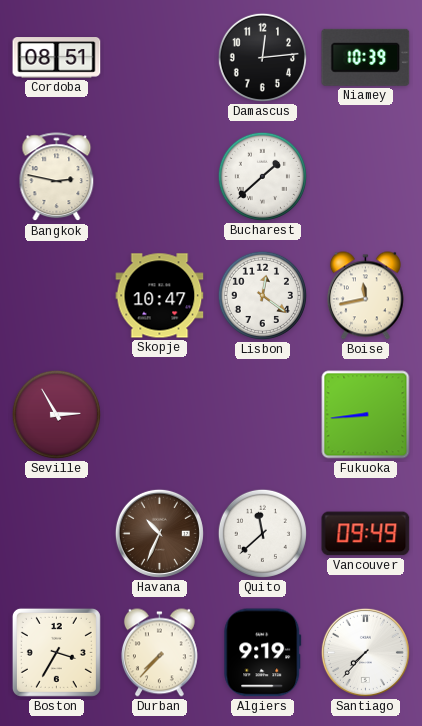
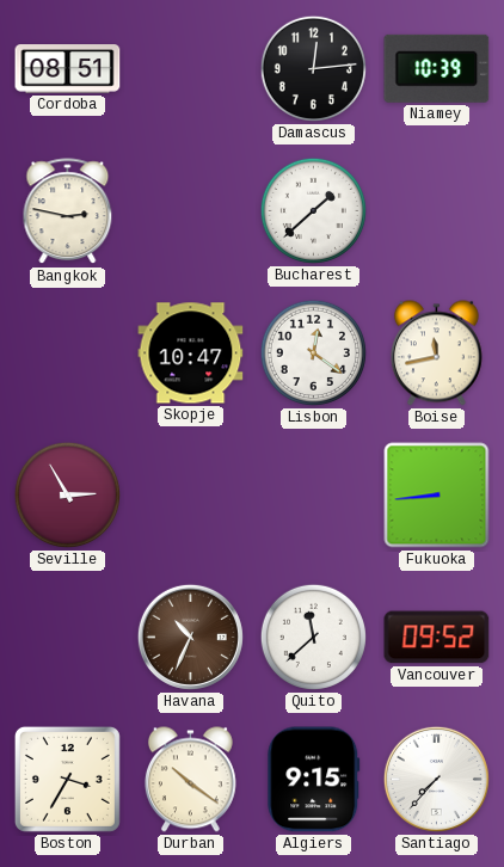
Vancouver: 09:49 -> 09:52
Durban: 7:37 -> 10:21
Algiers: 9:19 -> 9:15
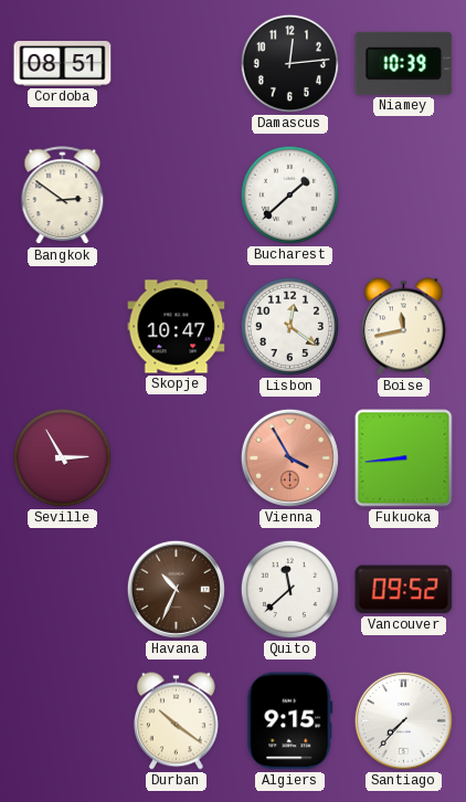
Bangkok: 2:47 -> 2:51
Vienna: none -> 3:55
Boston: 3:35 -> none
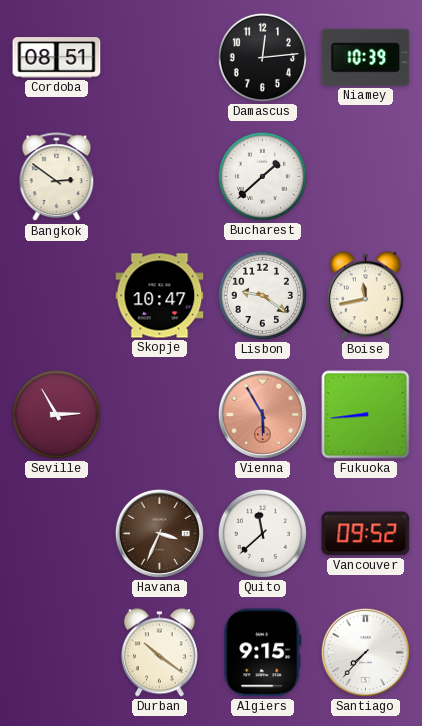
Lisbon: 12:21 -> 9:21
Vienna: 3:55 -> 5:55
Havana: 10:34 -> 3:34
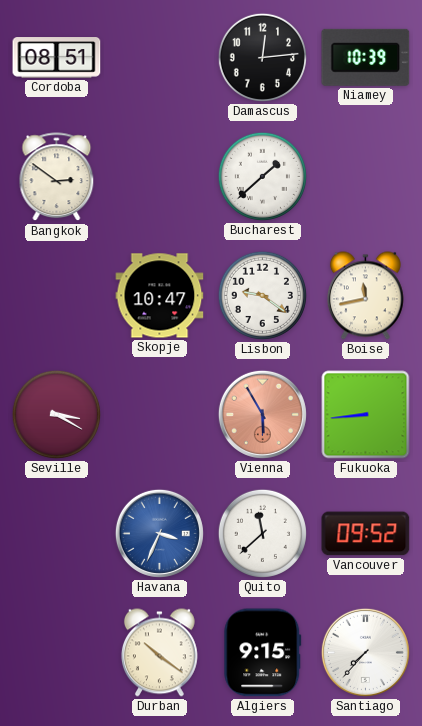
Seville: 2:55 -> 3:20
Havana dial: brown -> blue
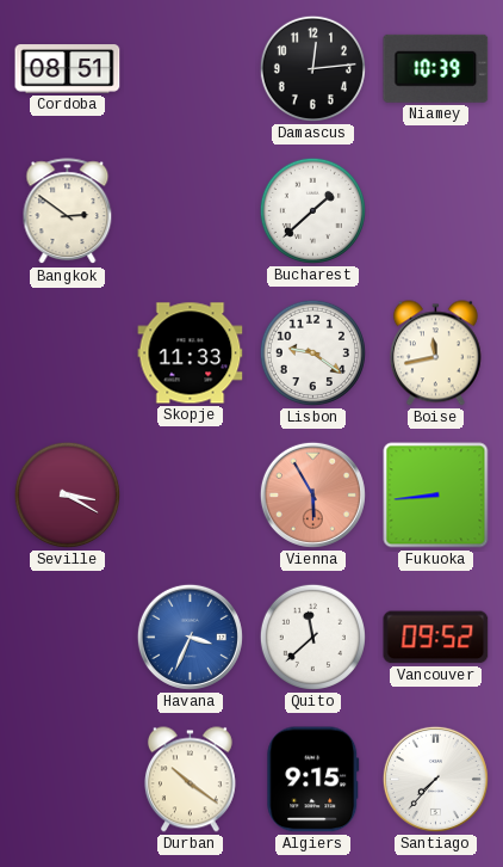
Skopje: 10:47 -> 11:33
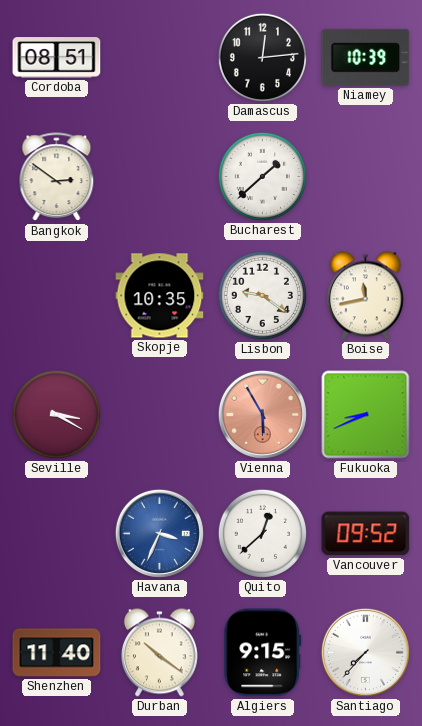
Skopje: 11:33 -> 10:35
Fukuoka: 8:44 -> 8:41
Quito: 11:38 -> 12:38
Shenzhen: none -> 11:40
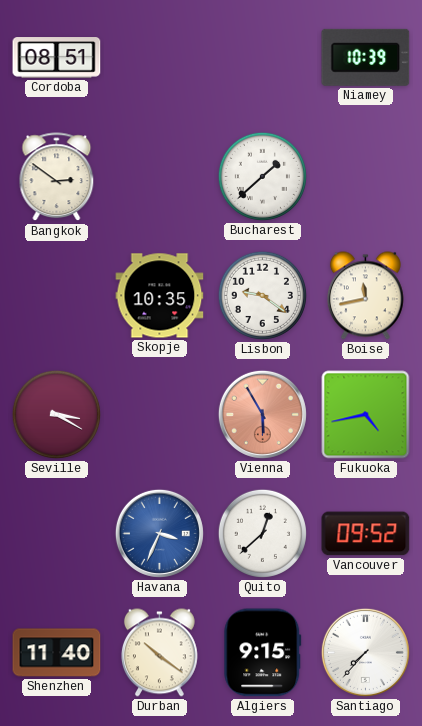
Damascus: 12:14 -> none
Fukuoka: 8:41 -> 4:43
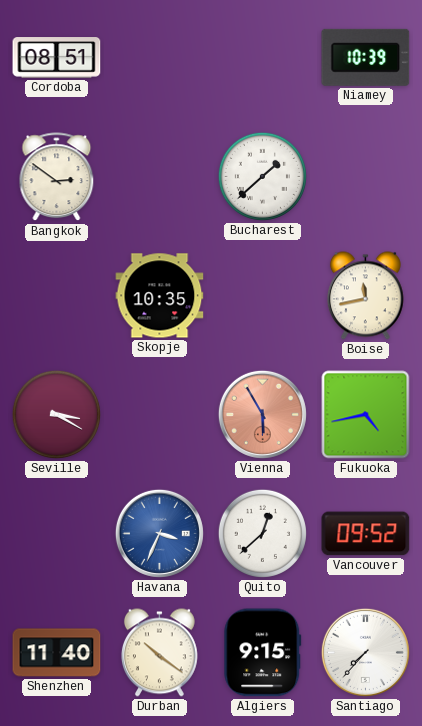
Lisbon: 9:21 -> none
